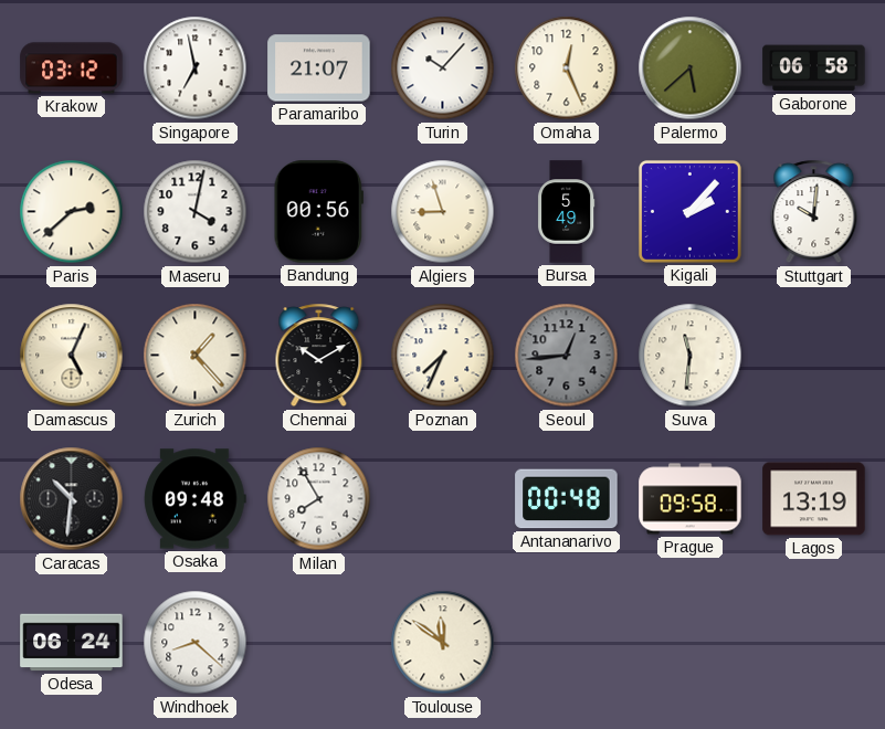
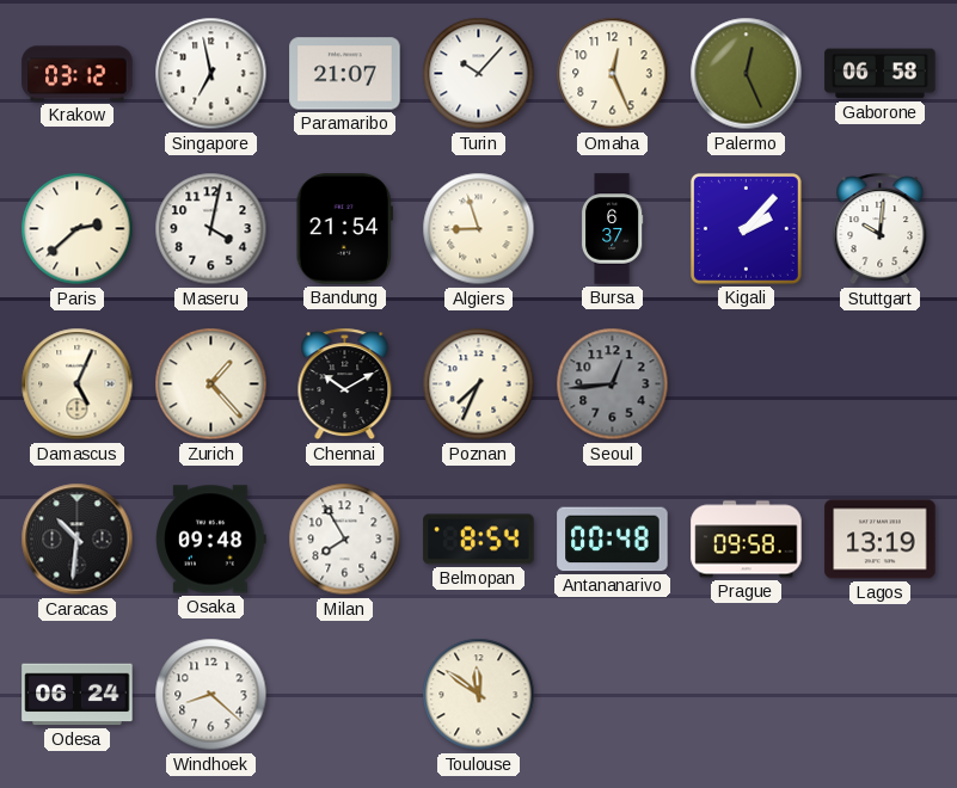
Palermo: 5:38 -> 12:26
Bandung: 00:56 -> 21:54
Bursa: 5:49 -> 6:37
Suva: 11:31 -> none
Belmopan: none -> 8:54
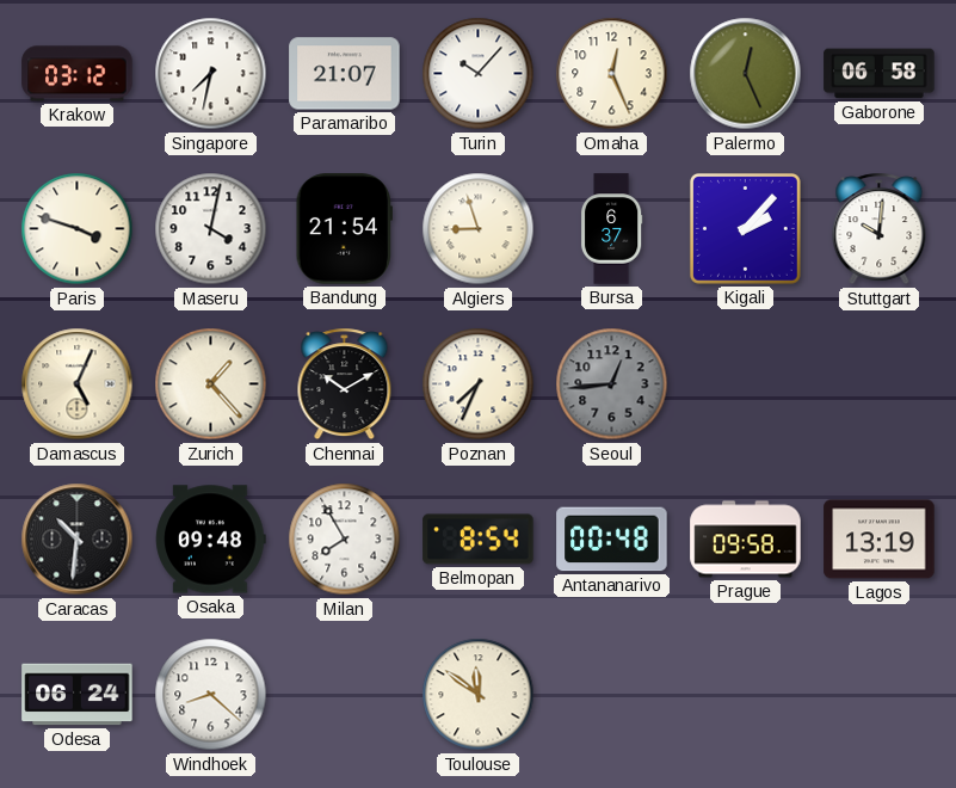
Singapore: 6:58 -> 7:32
Paris: 2:38 -> 3:48
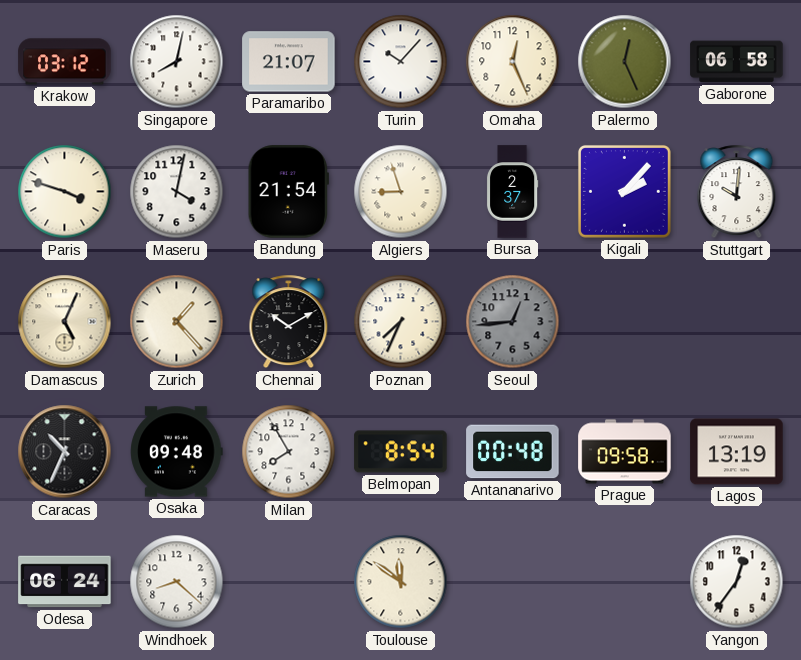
Singapore: 7:32 -> 8:02
Bursa: 6:37 -> 2:37
Caracas: 10:31 -> 10:34
Yangon: none -> 12:36
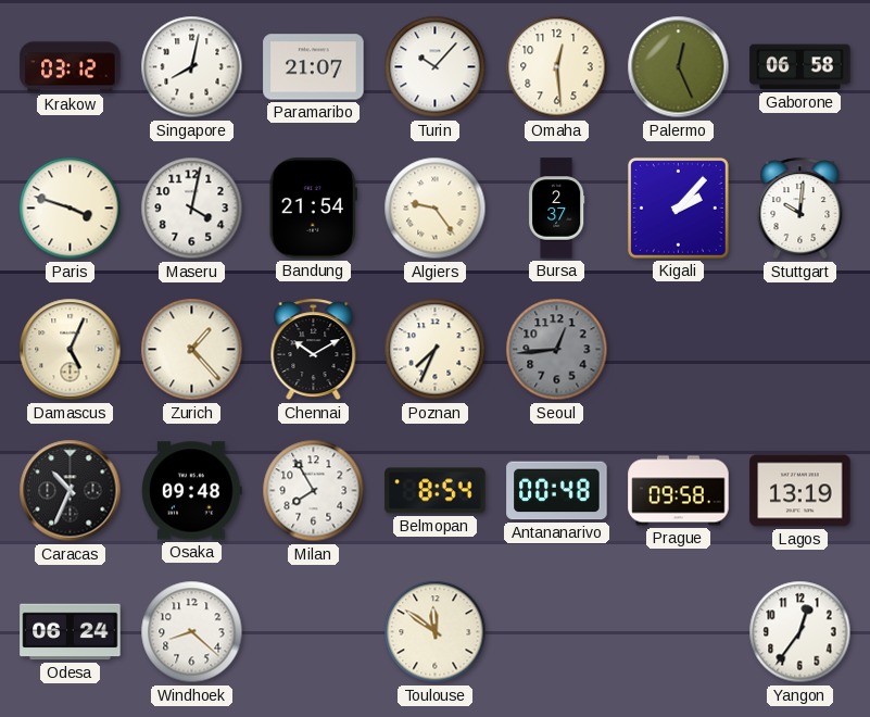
Omaha: 12:26 -> 12:29
Algiers: 8:57 -> 9:24
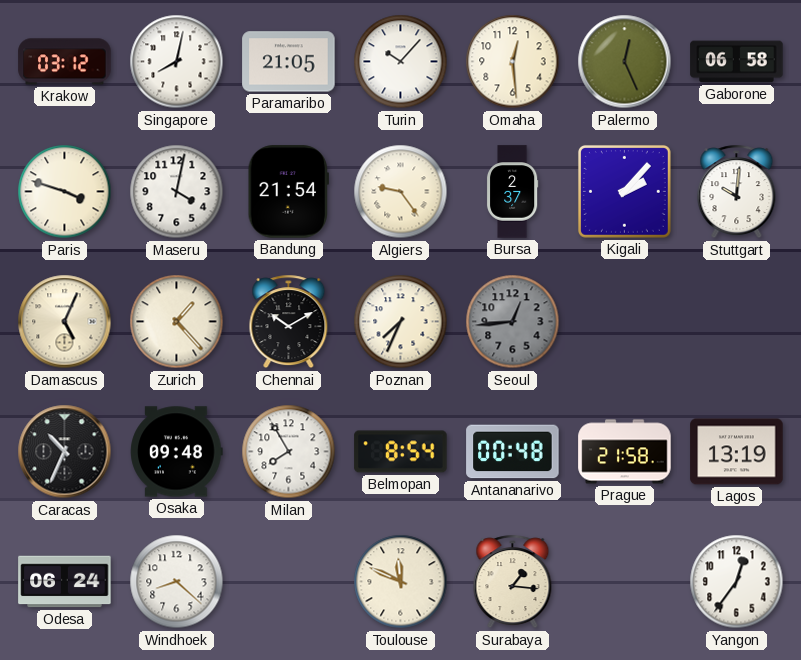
Paramaribo: 21:07 -> 21:05
Prague: 09:58 -> 21:58
Toulouse: 11:51 -> 11:49
Surabaya: none -> 1:16
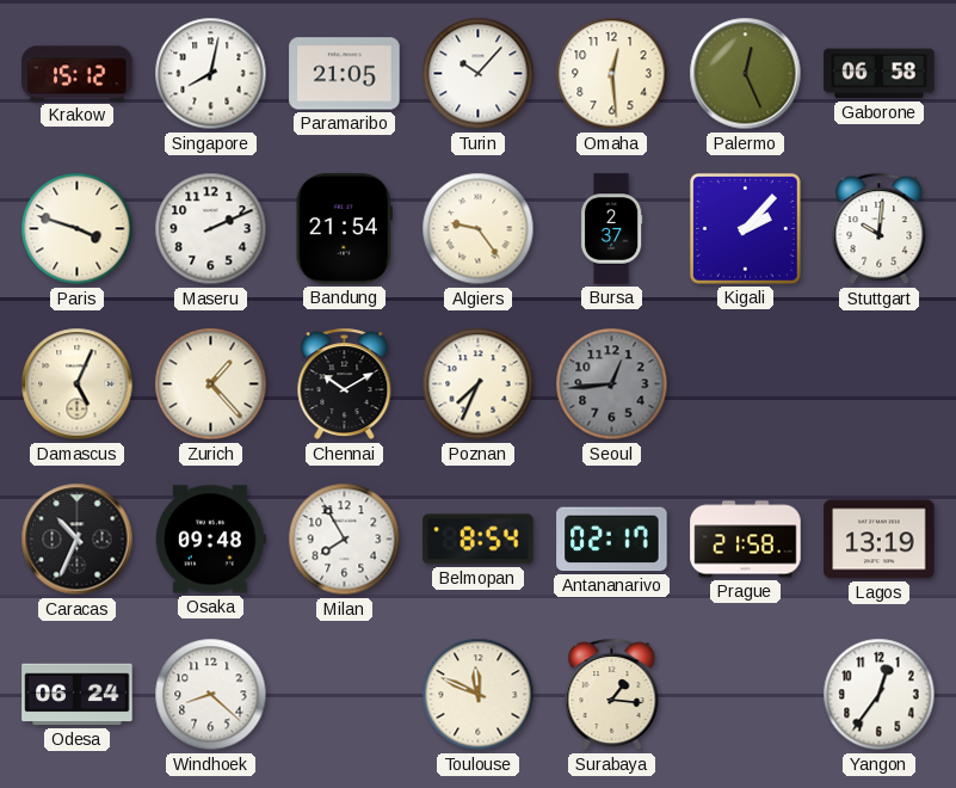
Krakow: 03:12 -> 15:12
Maseru: 4:02 -> 2:11
Antananarivo: 00:48 -> 02:17
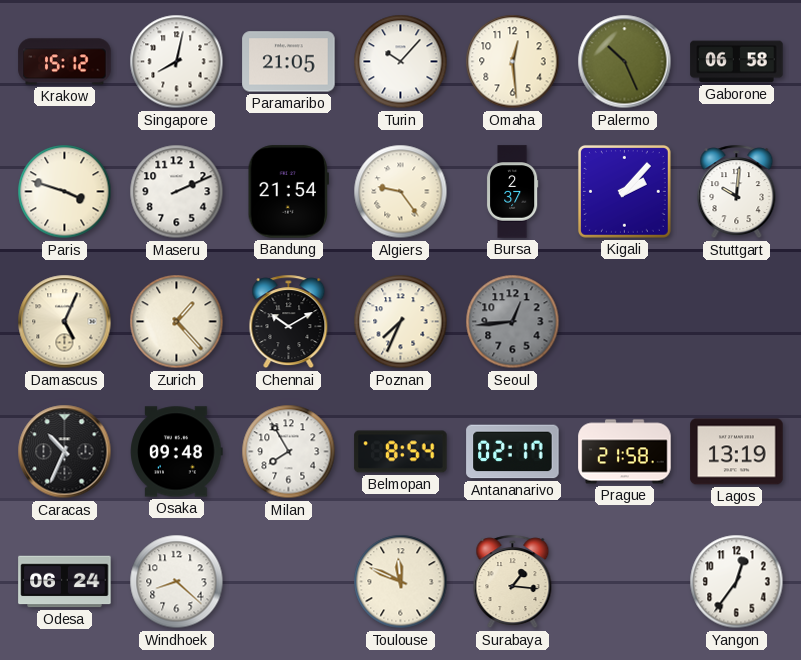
Palermo: 12:26 -> 10:26
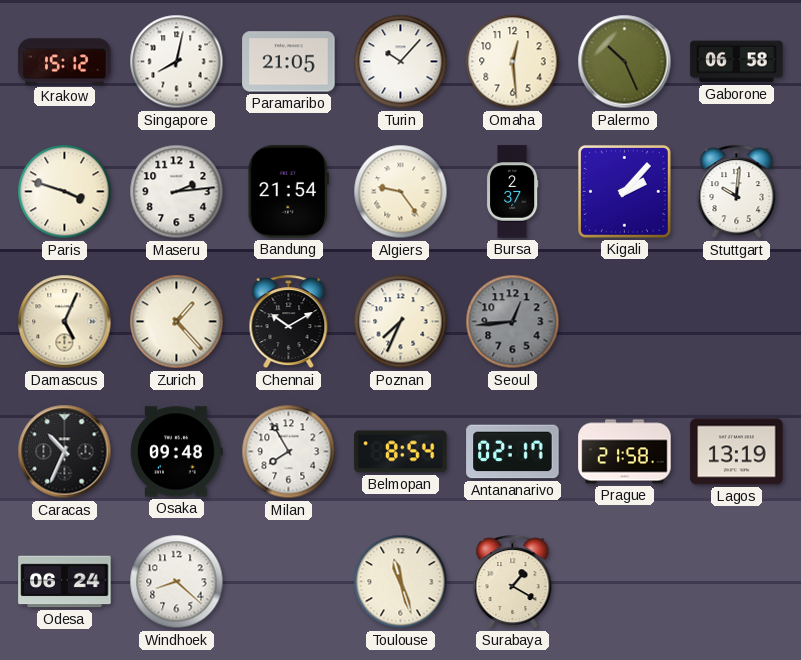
Maseru: 2:11 -> 2:14
Toulouse: 11:49 -> 11:27
Surabaya: 1:16 -> 1:20
Yangon: 12:36 -> none
